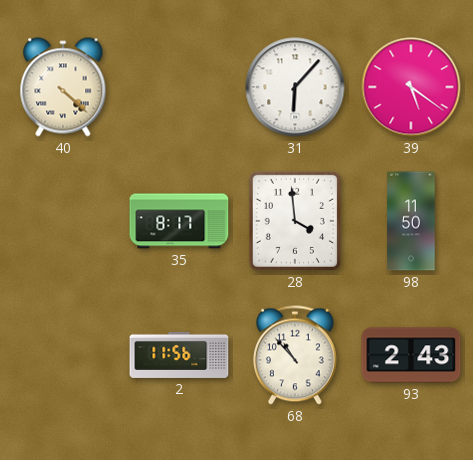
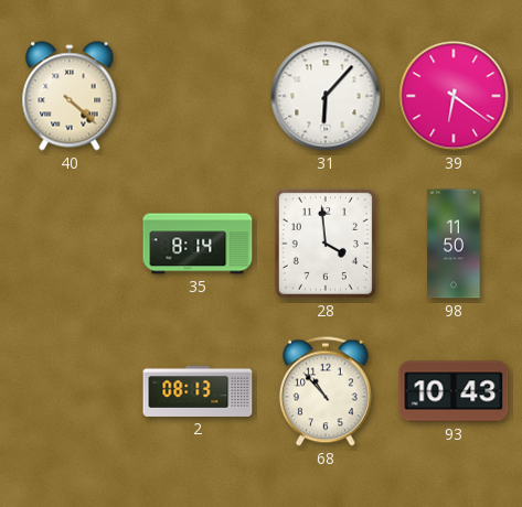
39: 5:21 -> 6:21
35: 8:17 -> 8:14
2: 11:56 -> 08:13
93: 2:43 -> 10:43
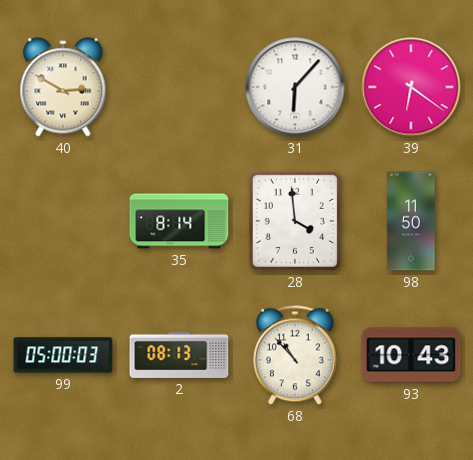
40: 4:22 -> 2:50
99: none -> 05:00
